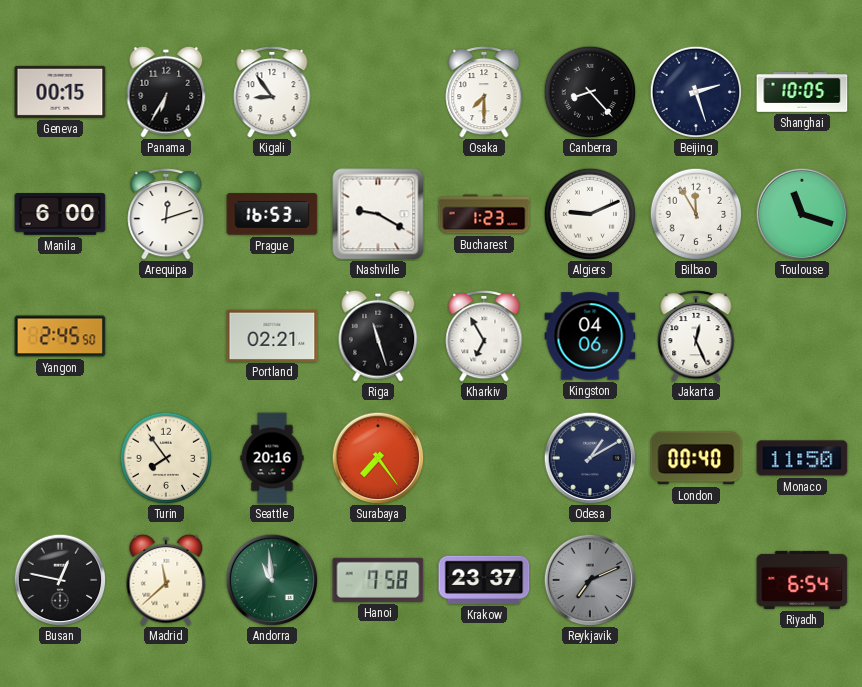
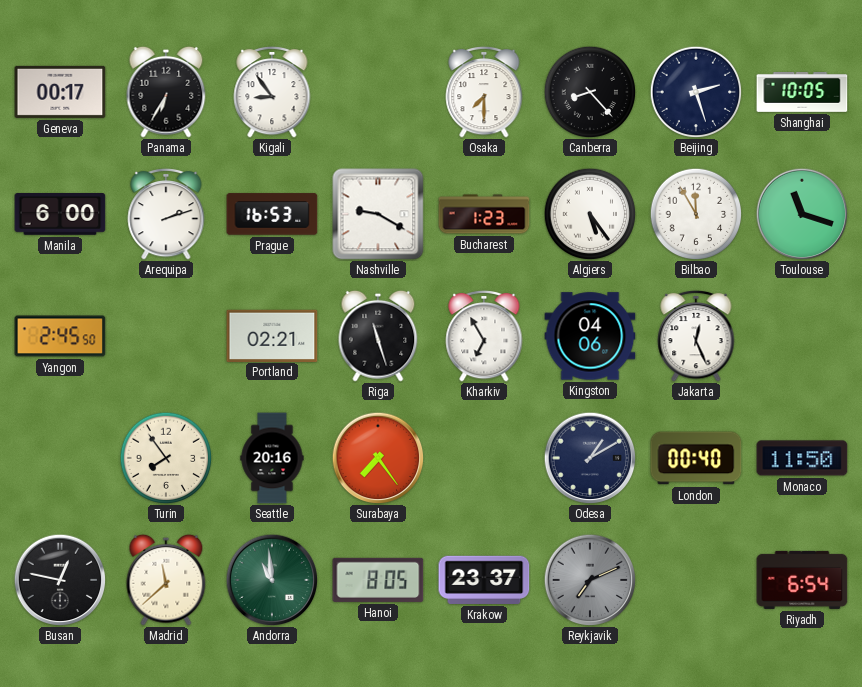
Geneva: 00:15 -> 00:17
Arequipa: 12:12 -> 2:12
Algiers: 9:11 -> 5:24
Hanoi: 7:58 -> 8:05
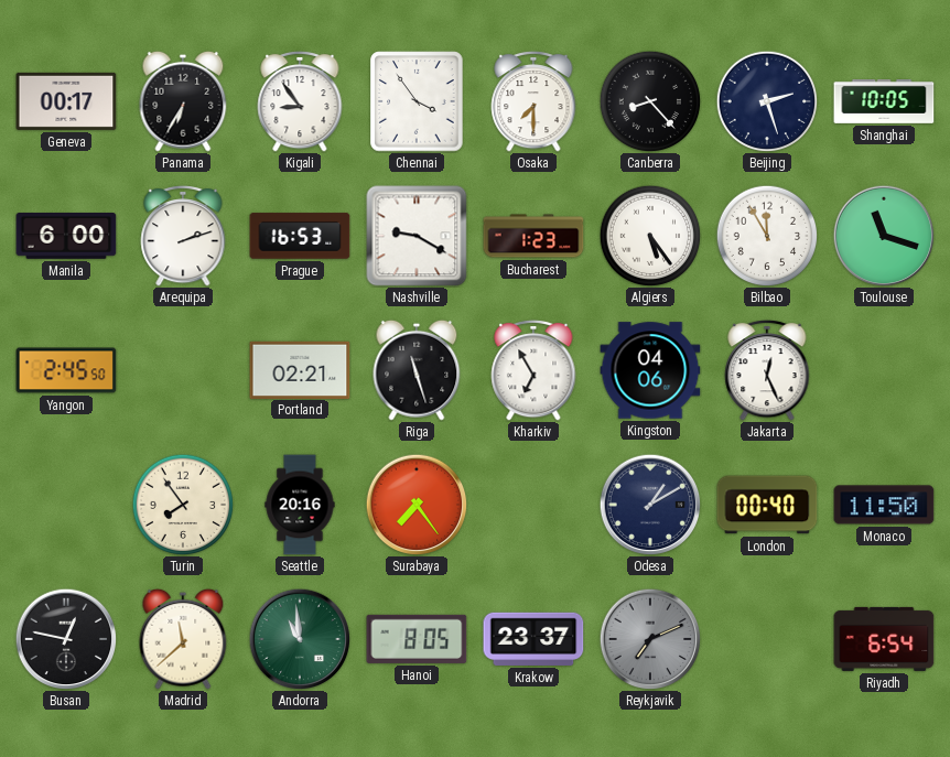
Chennai: none -> 3:54
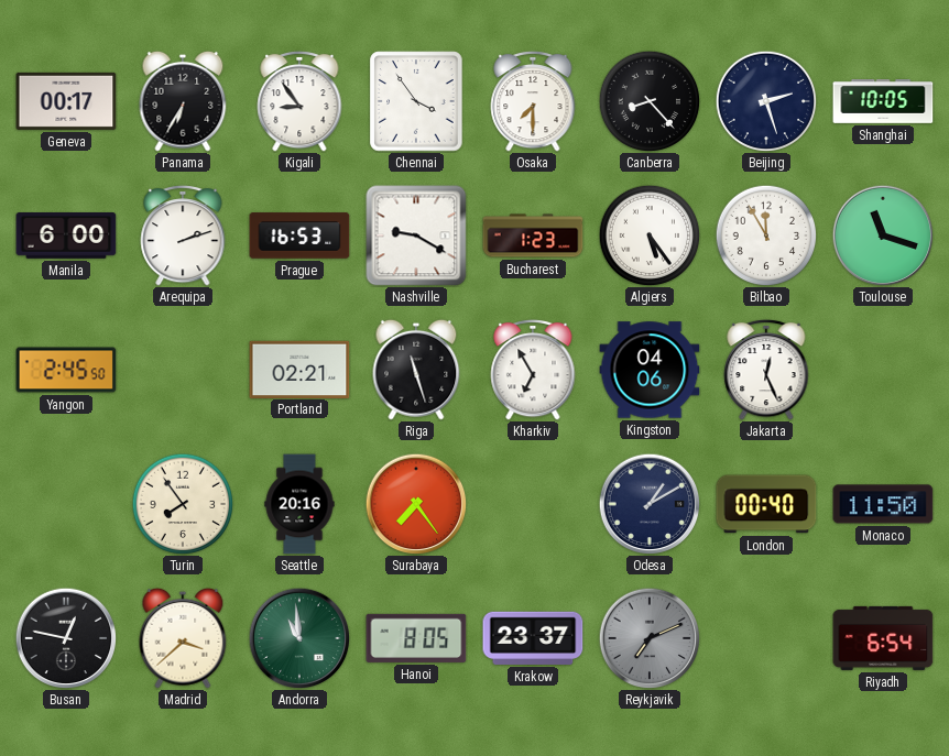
Madrid: 11:38 -> 3:38
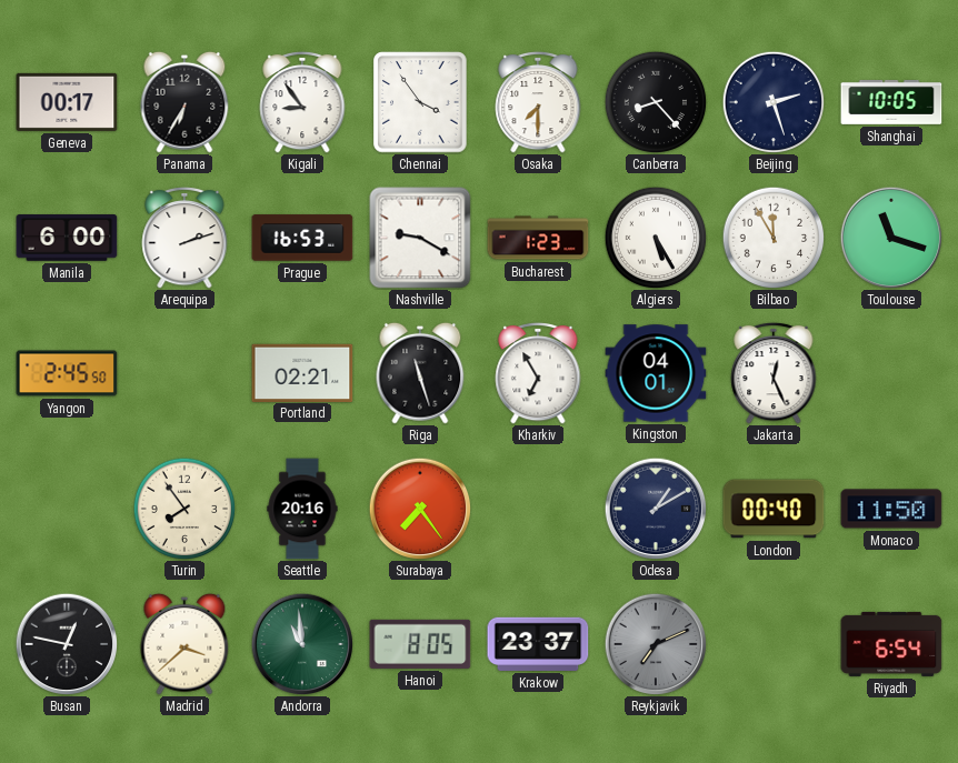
Algiers: 5:24 -> 5:25
Kingston: 04:06 -> 04:01
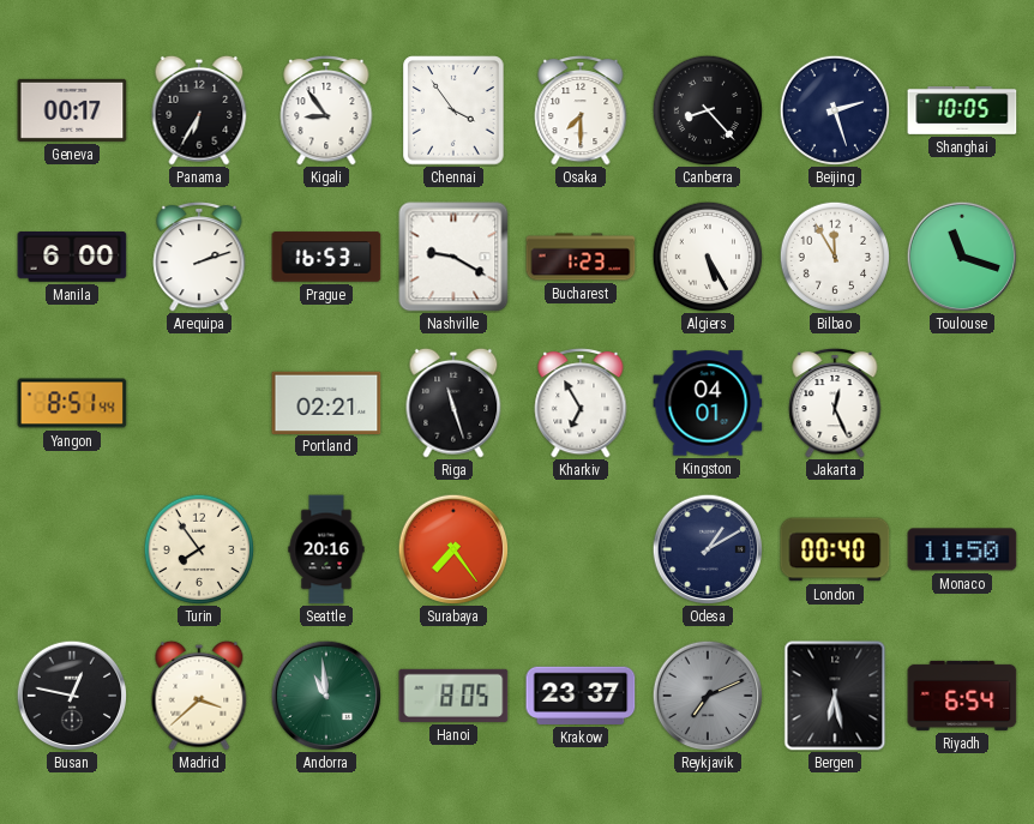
Yangon: 2:45 -> 8:51
Bergen: none -> 6:28
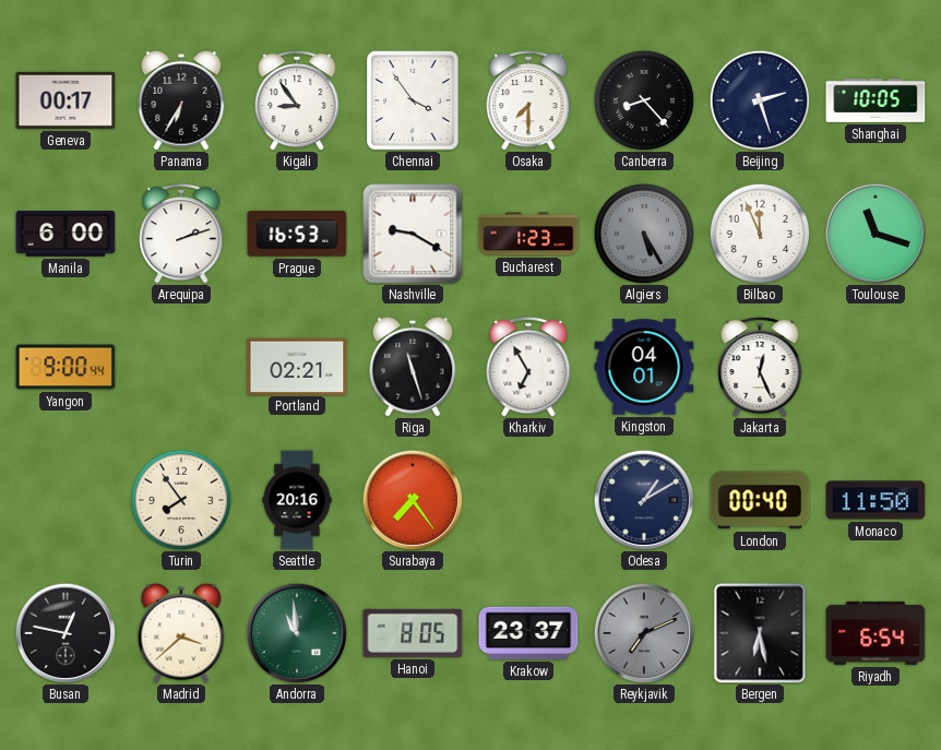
Algiers dial: white -> grey
Bilbao: 11:55 -> 11:56
Yangon: 8:51 -> 9:00
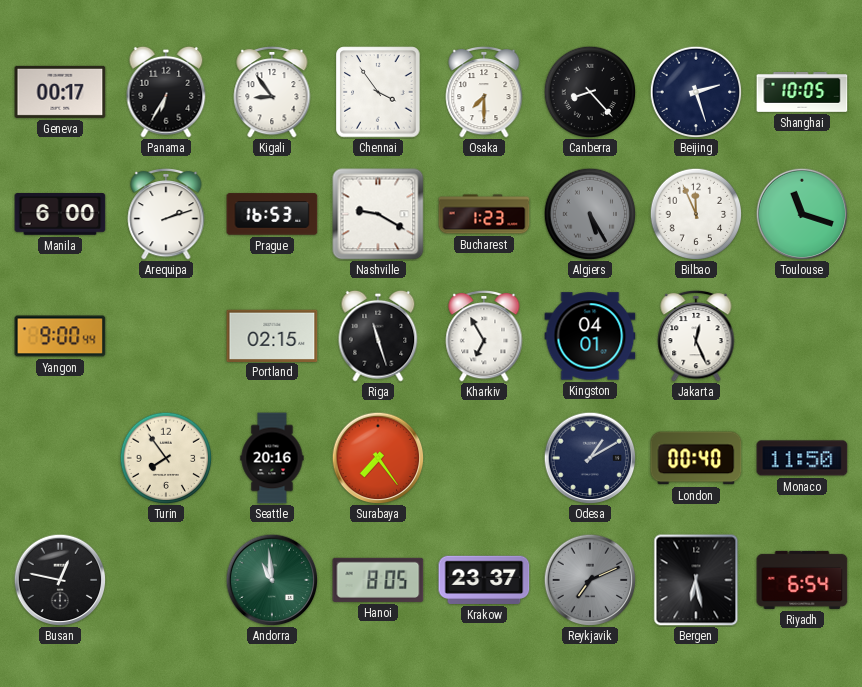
Portland: 02:21 -> 02:15
Madrid: 3:38 -> none
